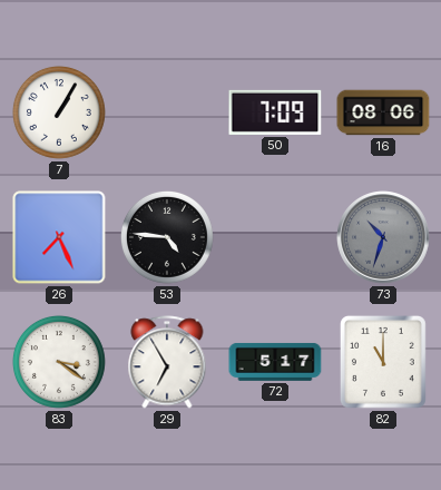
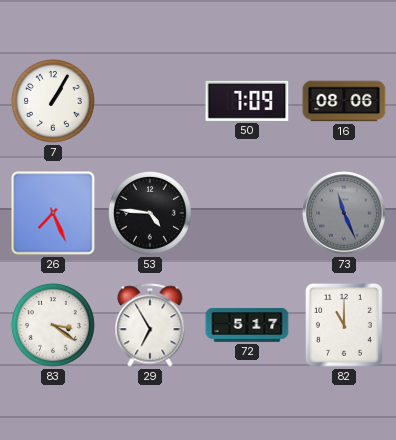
73: 10:33 -> 11:26
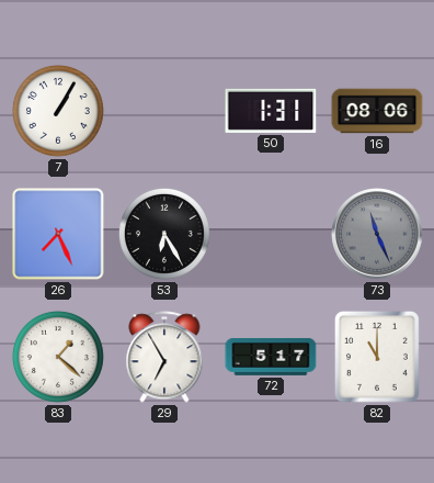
50: 7:09 -> 1:31
53: 4:46 -> 6:25
83: 3:21 -> 1:22
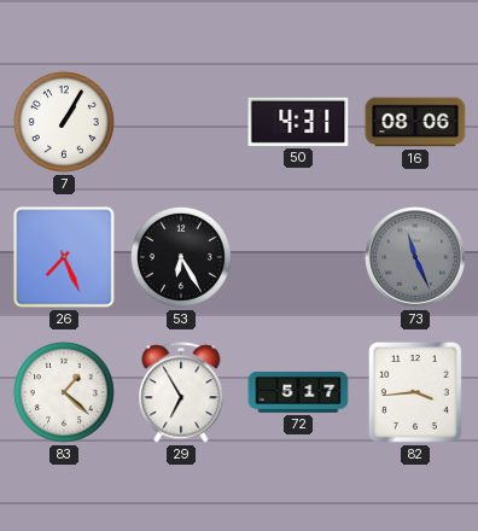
50: 1:31 -> 4:31
82: 11:00 -> 3:44
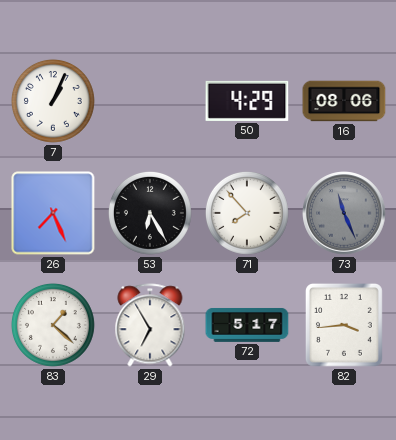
7: 1:05 -> 1:04
50: 4:31 -> 4:29
71: none -> 7:53
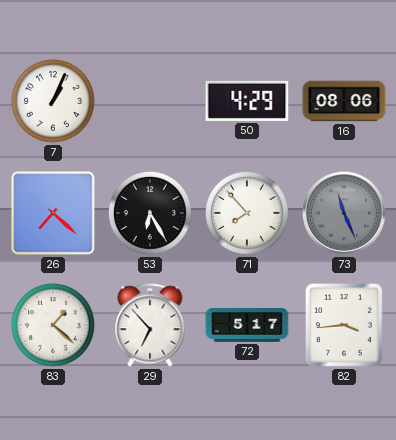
26: 7:26 -> 7:22
29: 6:55 -> 6:53
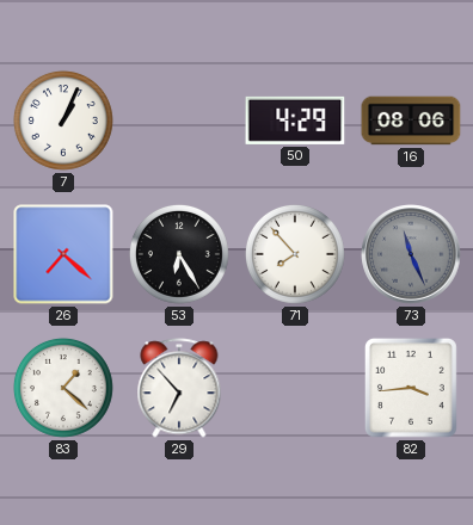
72: 5:17 -> none
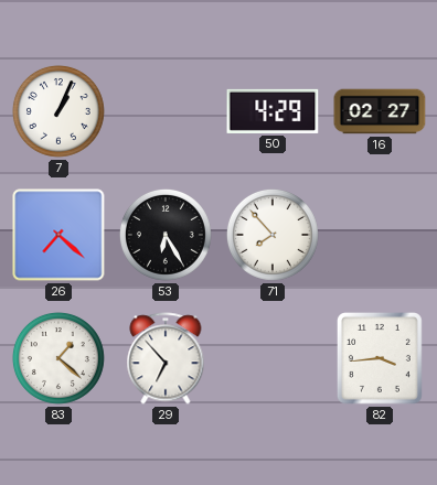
16: 08:06 -> 02:27
73: 11:26 -> none
